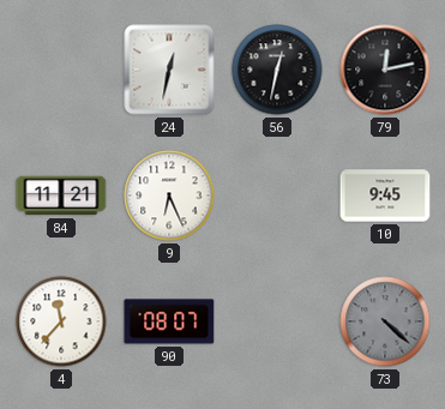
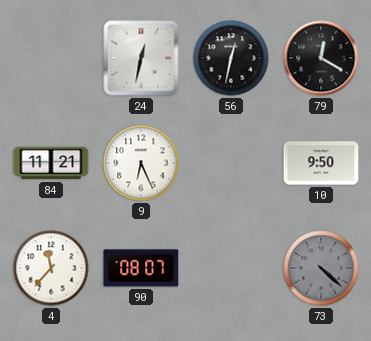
79: 12:13 -> 12:20
10: 9:45 -> 9:50
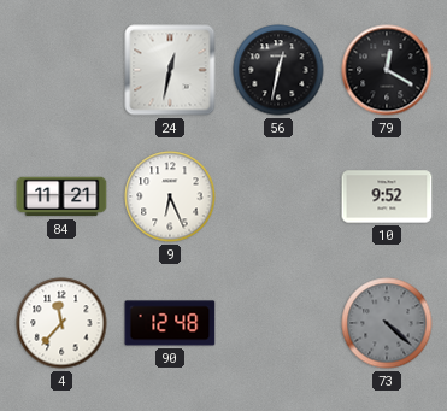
10: 9:50 -> 9:52
90: 08:07 -> 12:48
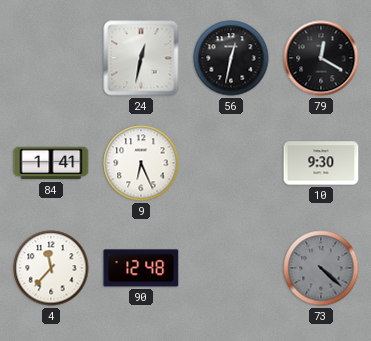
84: 11:21 -> 1:41
10: 9:52 -> 9:30
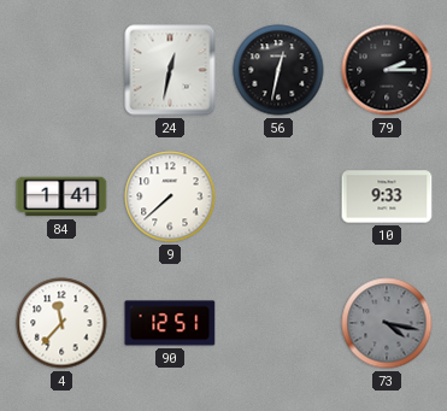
79: 12:20 -> 2:15
9: 6:26 -> 7:38
10: 9:30 -> 9:33
90: 12:48 -> 12:51
73: 4:22 -> 4:17
